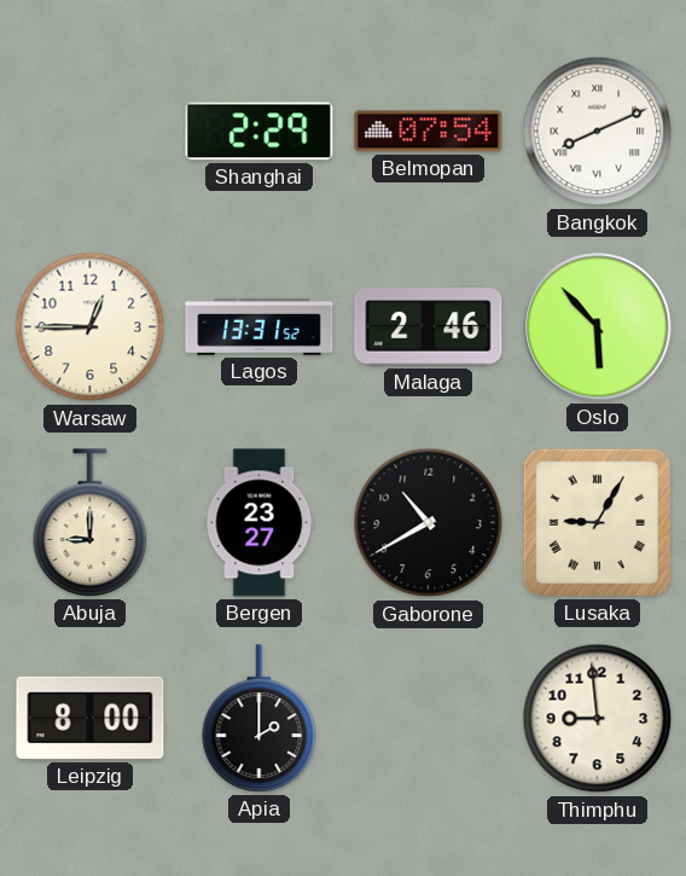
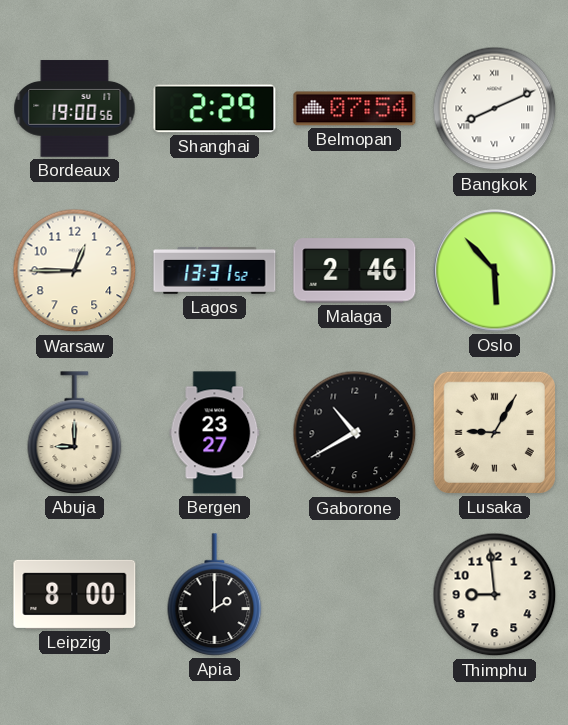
Bordeaux: none -> 19:00
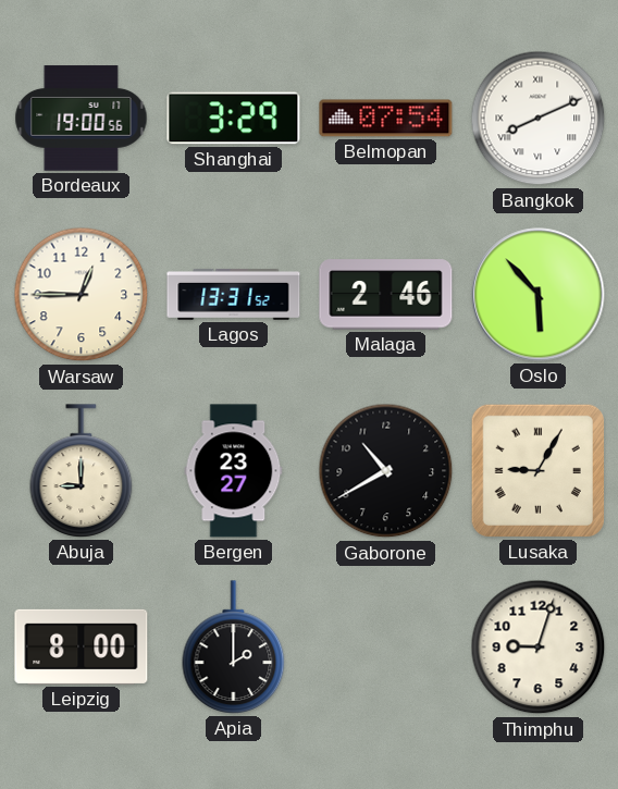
Shanghai: 2:29 -> 3:29
Thimphu: 8:59 -> 9:03
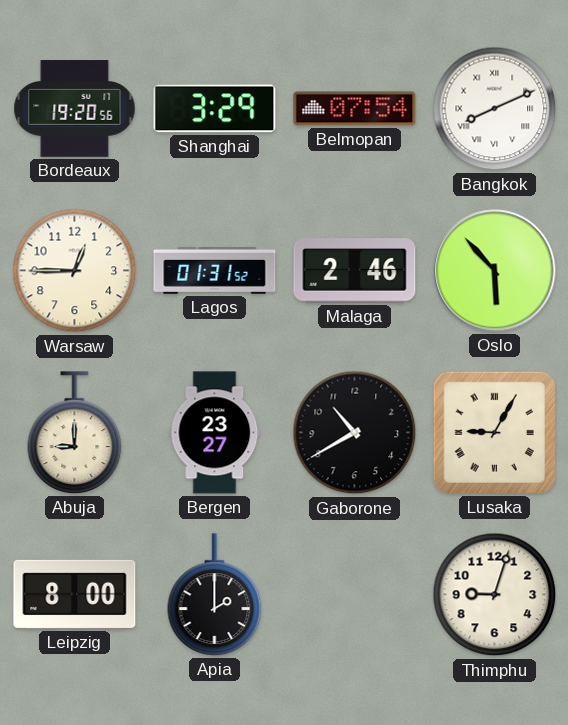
Bordeaux: 19:00 -> 19:20
Lagos: 13:31 -> 01:31
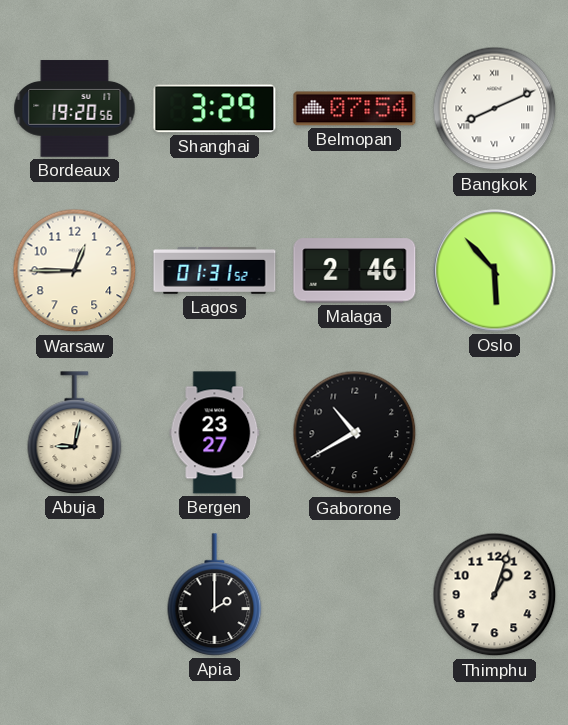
Abuja: 9:00 -> 9:02
Lusaka: 9:05 -> none
Leipzig: 8:00 -> none
Thimphu: 9:03 -> 1:03
